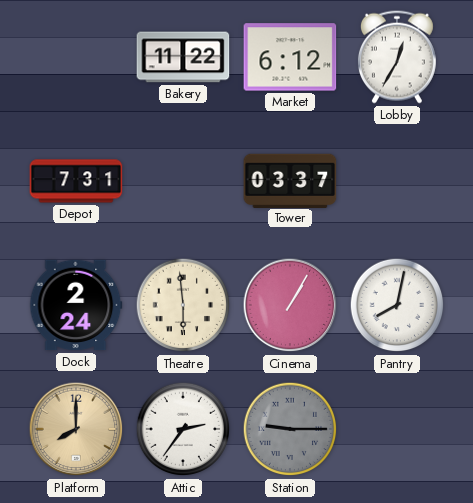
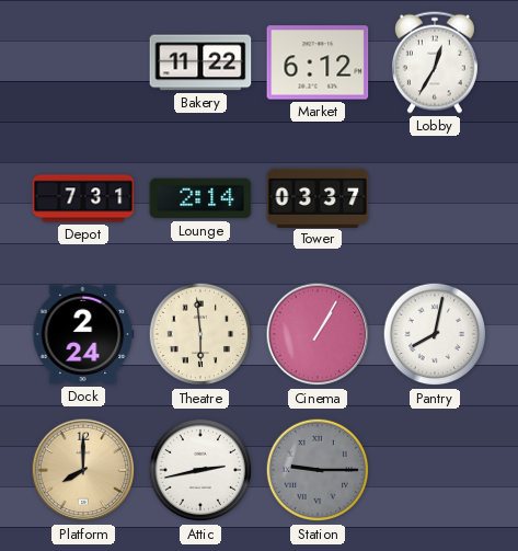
Lounge: none -> 2:14
Attic: 2:36 -> 2:43
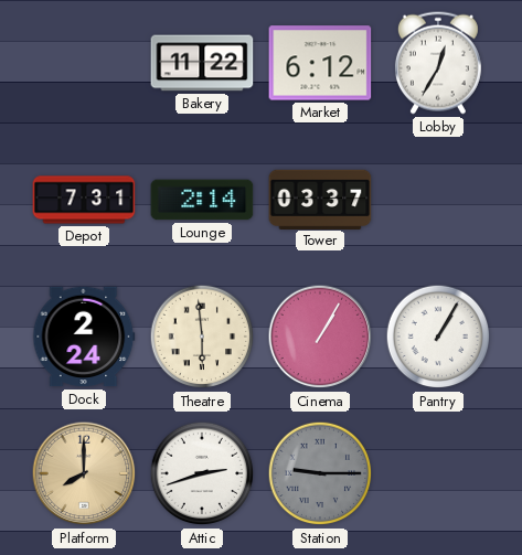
Pantry: 8:02 -> 1:05
Attic: 2:43 -> 2:42
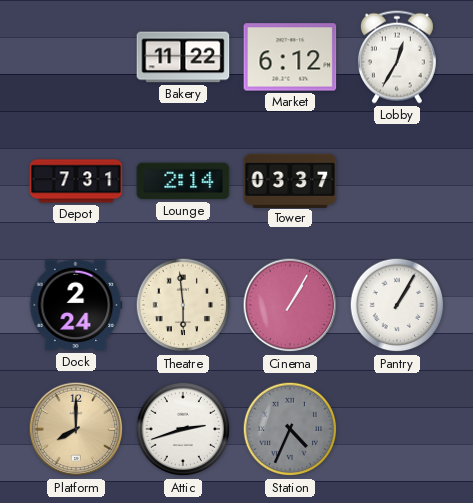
Station: 9:15 -> 4:34
